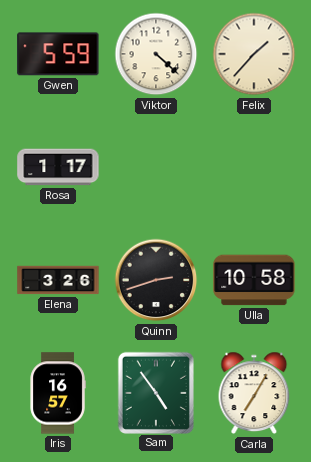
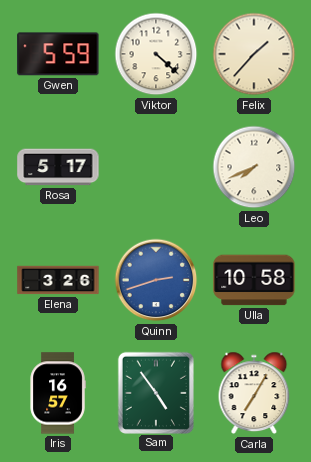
Rosa: 1:17 -> 5:17
Leo: none -> 7:41
Quinn dial: black -> blue
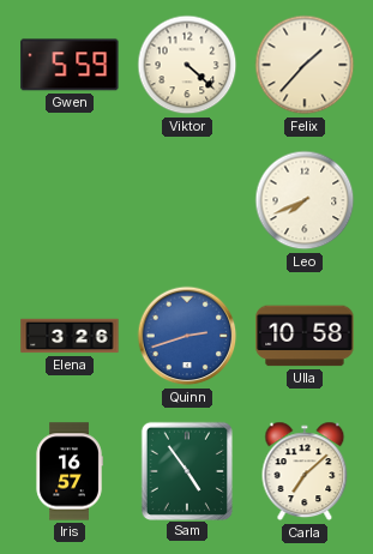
Rosa: 5:17 -> none
Carla: 7:05 -> 7:08
